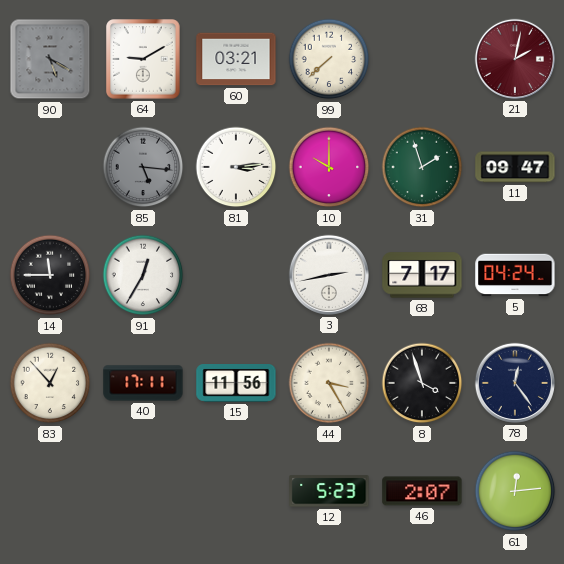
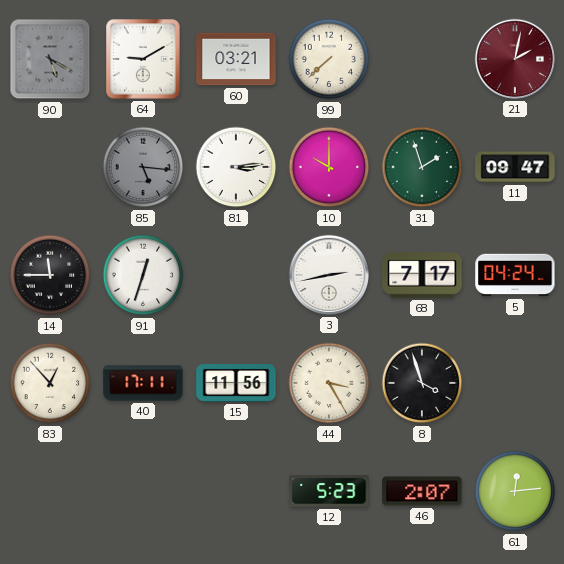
91: 12:35 -> 12:33
78: 12:24 -> none
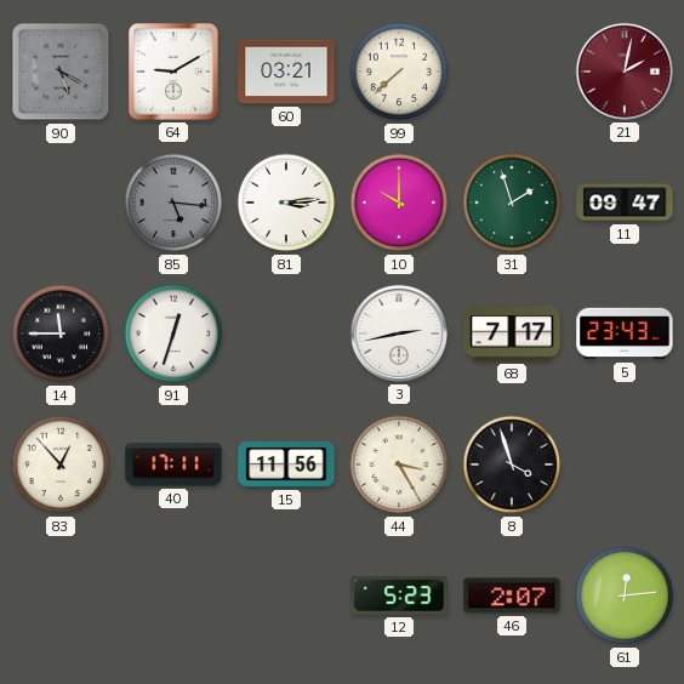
5: 04:24 -> 23:43
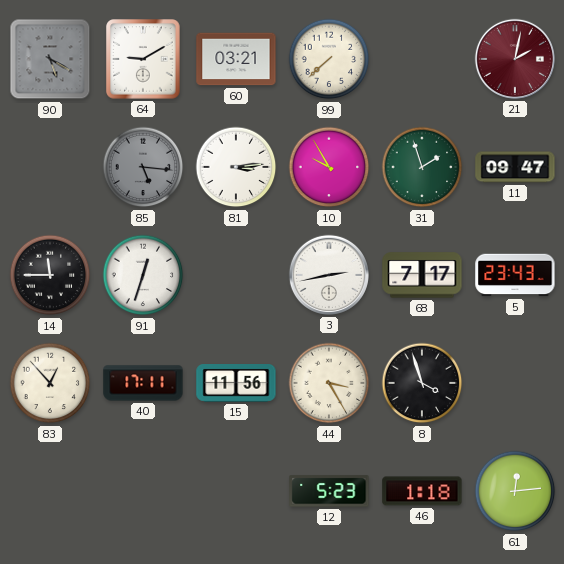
10: 10:00 -> 9:55
46: 2:07 -> 1:18
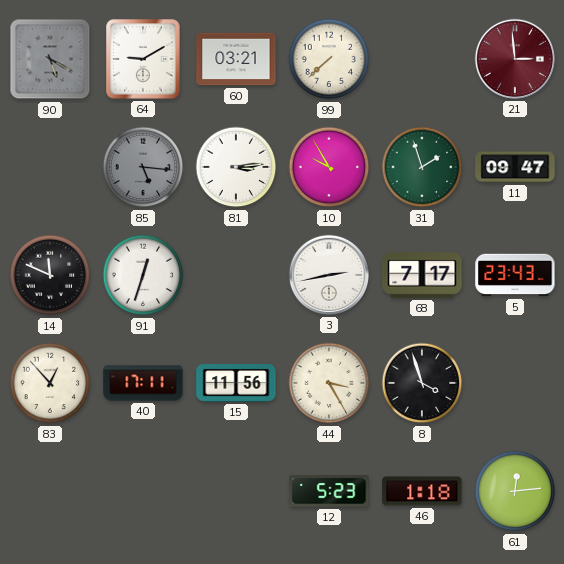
21: 2:02 -> 2:59
14: 11:45 -> 11:49
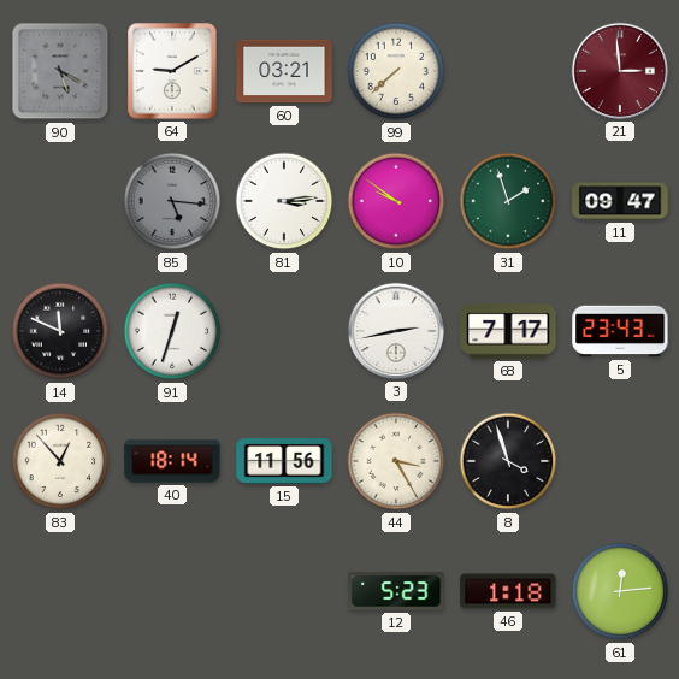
10: 9:55 -> 9:51
40: 17:11 -> 18:14
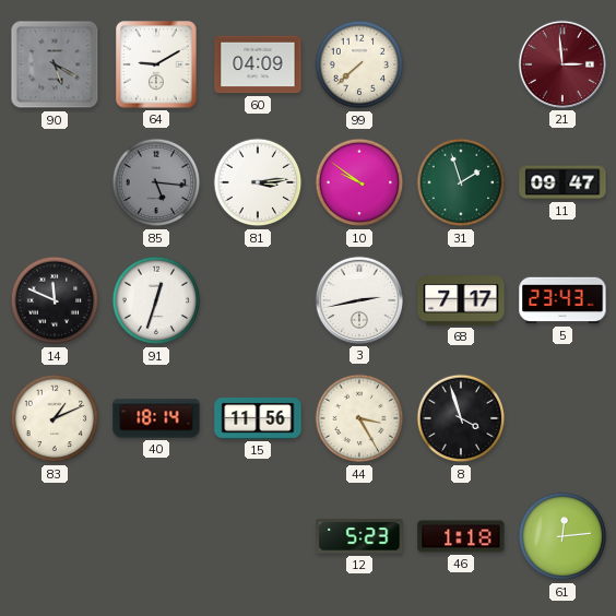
60: 03:21 -> 04:09
83: 12:53 -> 1:11
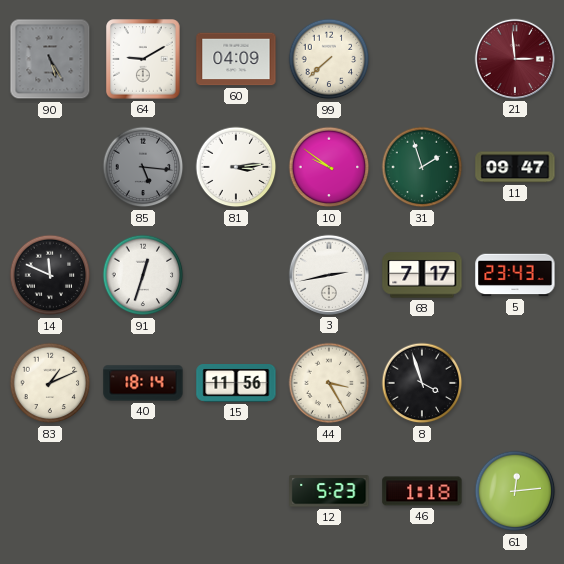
90: 5:20 -> 5:25
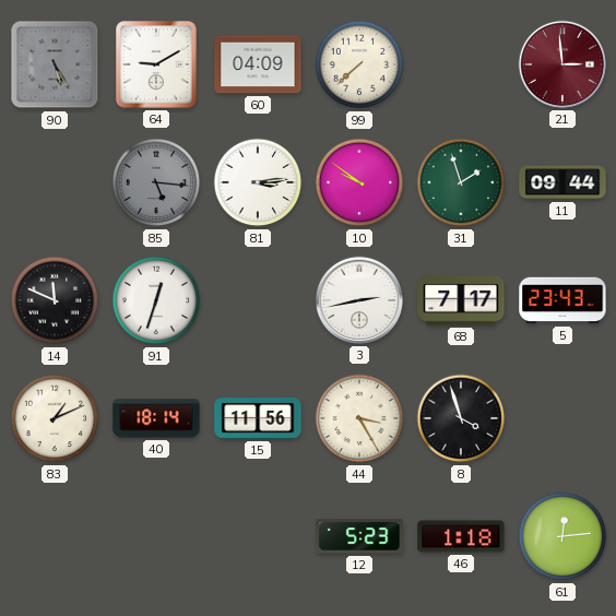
11: 09:47 -> 09:44
